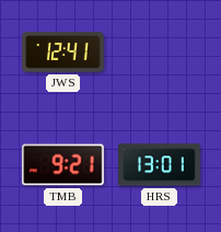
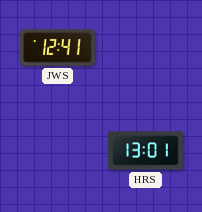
TMB: 9:21 -> none
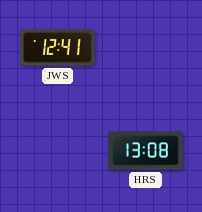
HRS: 13:01 -> 13:08
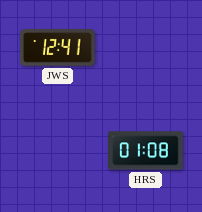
HRS: 13:08 -> 01:08
